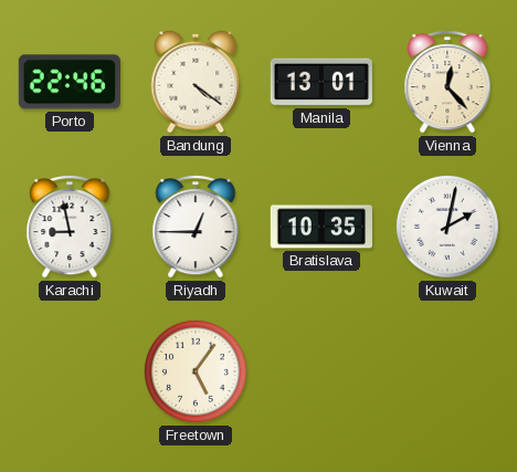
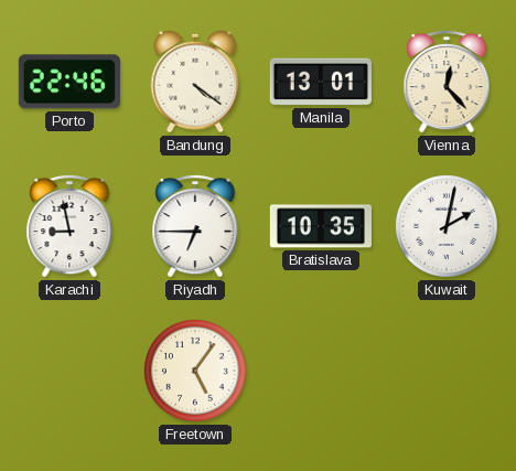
Riyadh: 12:45 -> 6:45
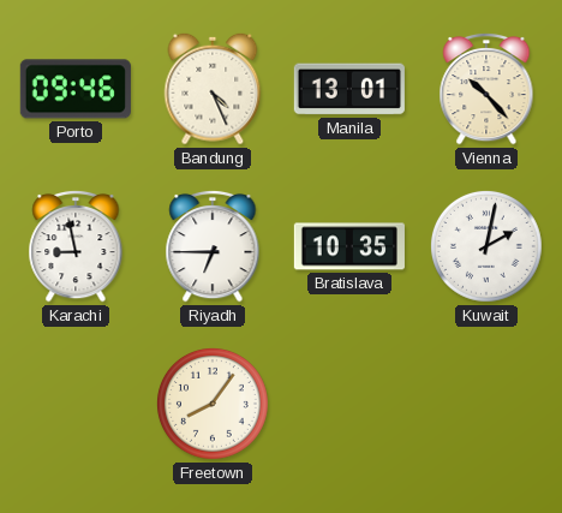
Porto: 22:46 -> 09:46
Bandung: 4:21 -> 4:26
Vienna: 12:23 -> 10:23
Freetown: 5:06 -> 8:06
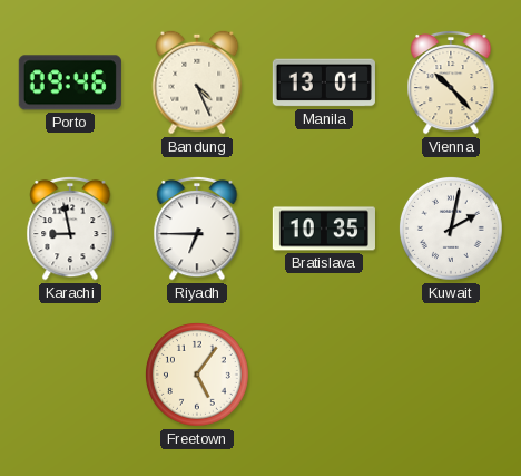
Freetown: 8:06 -> 5:06
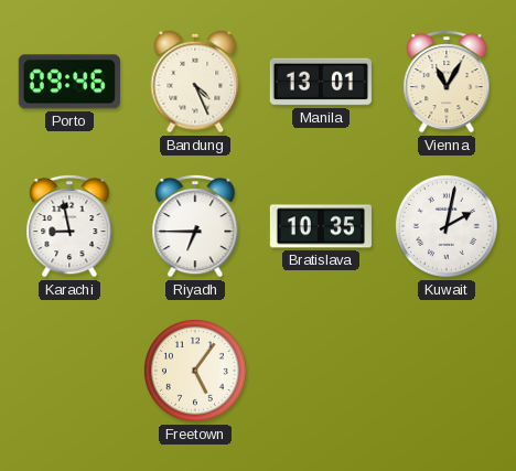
Vienna: 10:23 -> 11:05
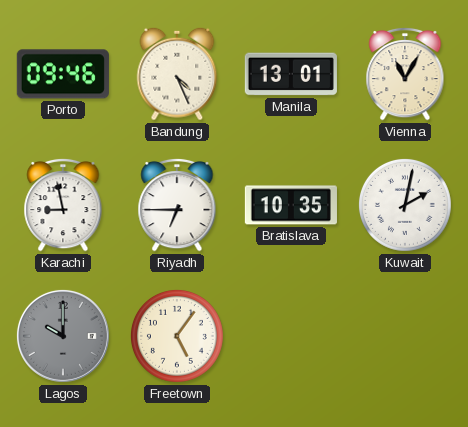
Lagos: none -> 10:00
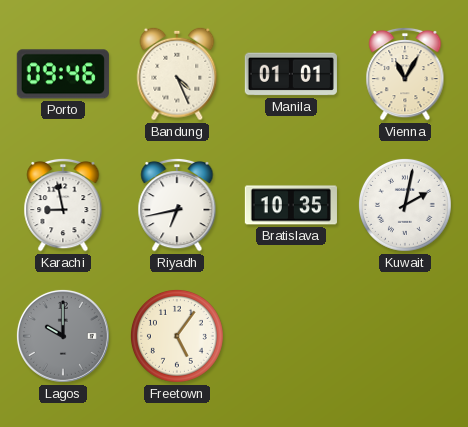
Manila: 13:01 -> 01:01
Riyadh: 6:45 -> 6:43
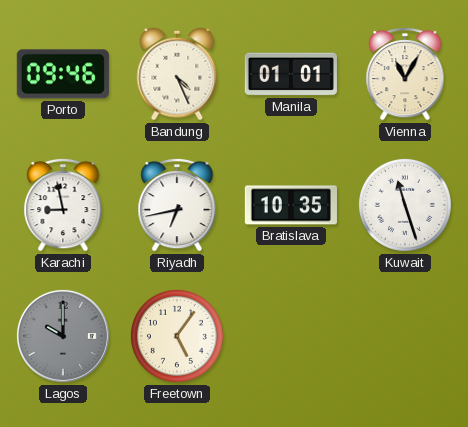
Kuwait: 2:02 -> 11:27
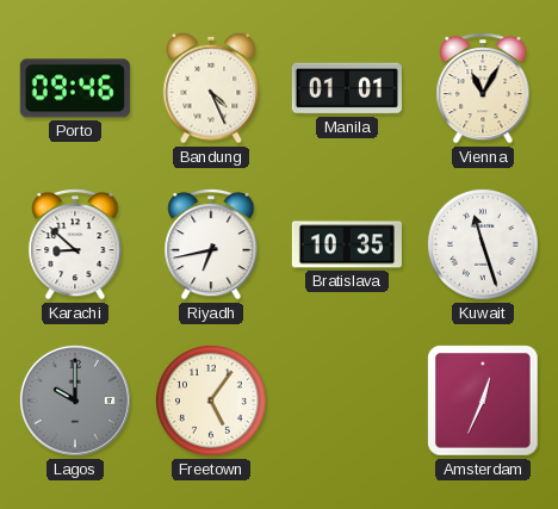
Karachi: 8:58 -> 8:52
Amsterdam: none -> 12:34
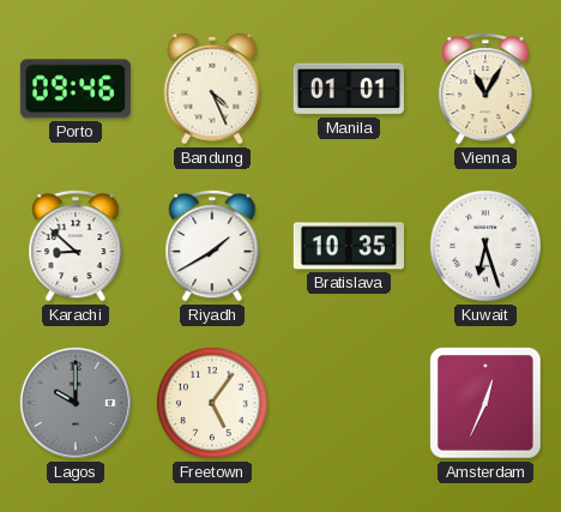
Riyadh: 6:43 -> 1:40
Kuwait: 11:27 -> 6:27
